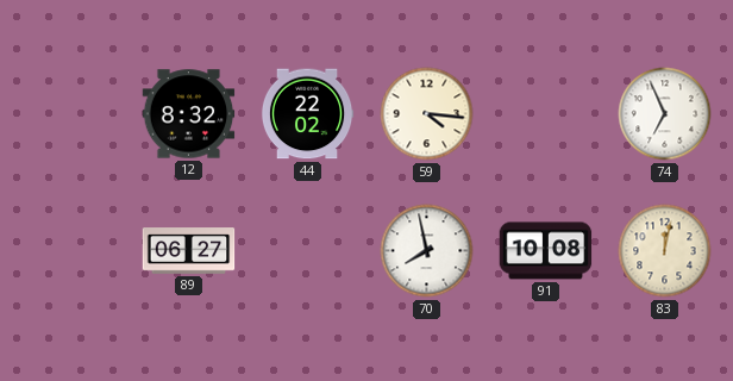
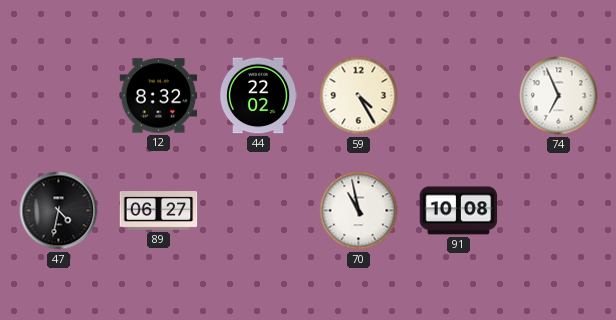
59: 4:16 -> 4:25
47: none -> 4:32
70: 7:58 -> 10:58
83: 12:02 -> none
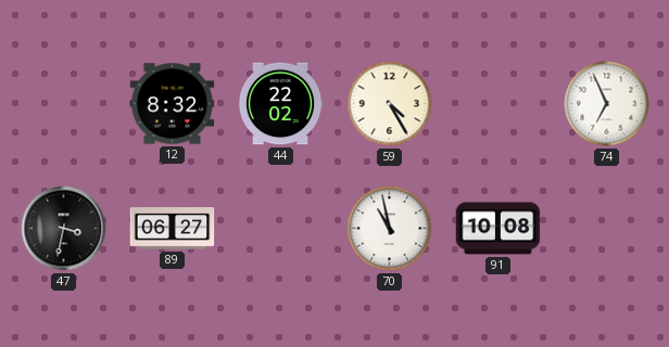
47: 4:32 -> 3:32
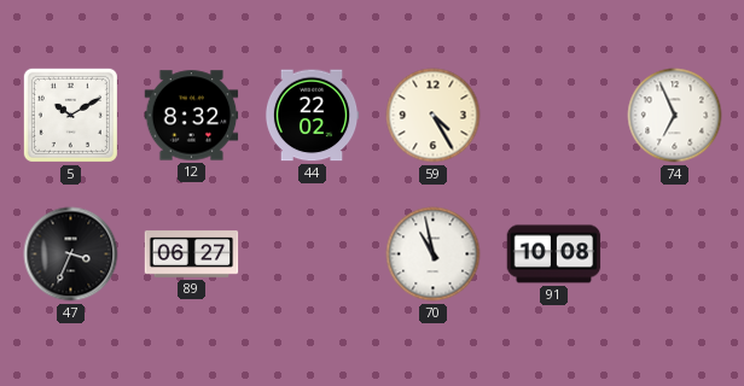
5: none -> 10:10
47: 3:32 -> 3:34
